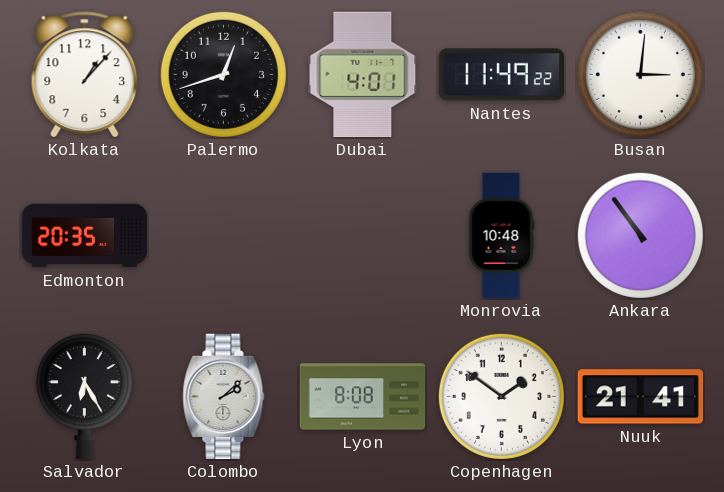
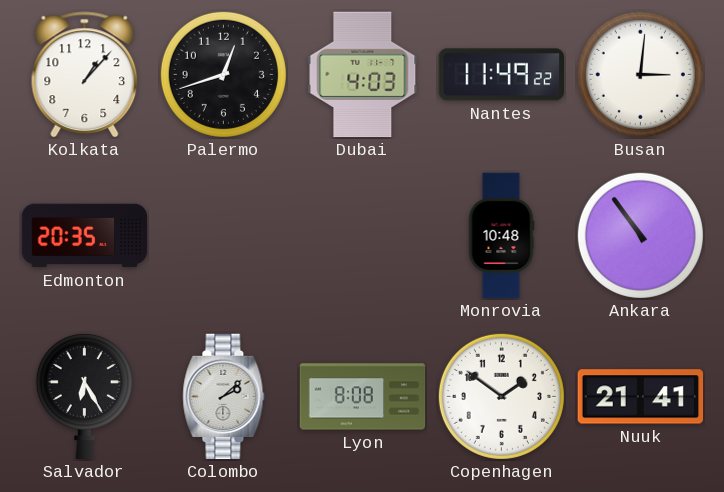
Dubai: 4:01 -> 4:03
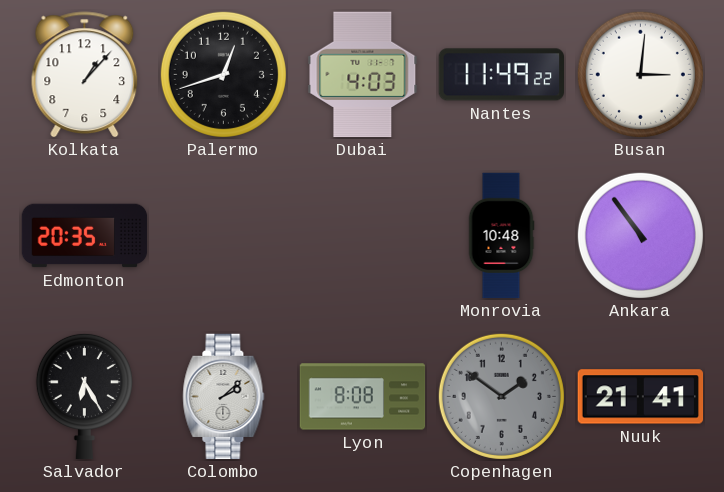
Copenhagen dial: white -> grey
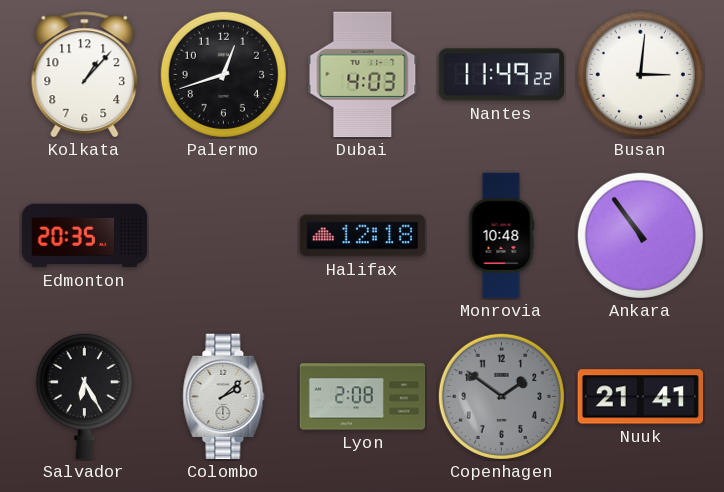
Halifax: none -> 12:18
Lyon: 8:08 -> 2:08
